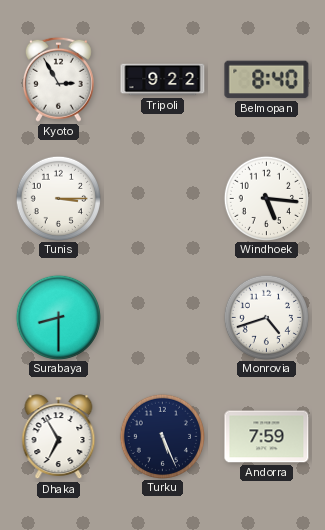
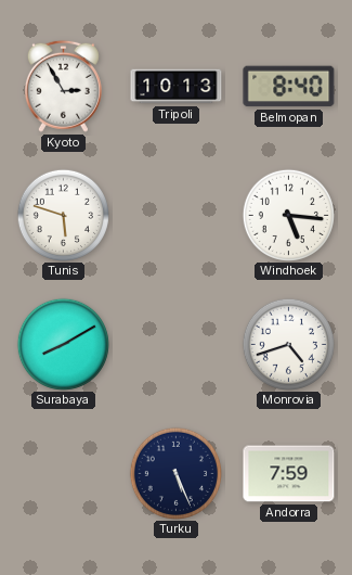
Tripoli: 9:22 -> 10:13
Tunis: 3:15 -> 5:48
Surabaya: 8:30 -> 8:10
Dhaka: 6:55 -> none
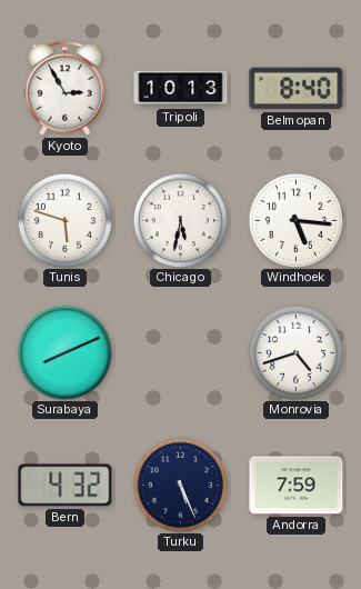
Chicago: none -> 5:32
Surabaya: 8:10 -> 8:11
Bern: none -> 4:32
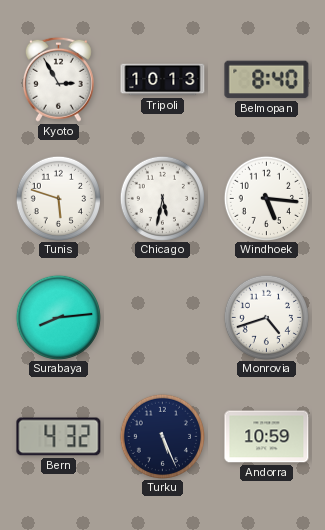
Surabaya: 8:11 -> 8:14
Andorra: 7:59 -> 10:59
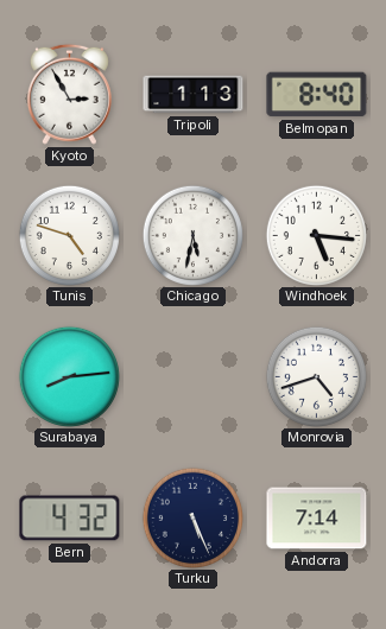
Tripoli: 10:13 -> 1:13
Tunis: 5:48 -> 4:48
Andorra: 10:59 -> 7:14
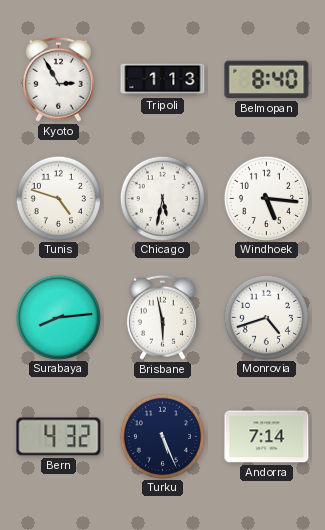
Brisbane: none -> 5:58
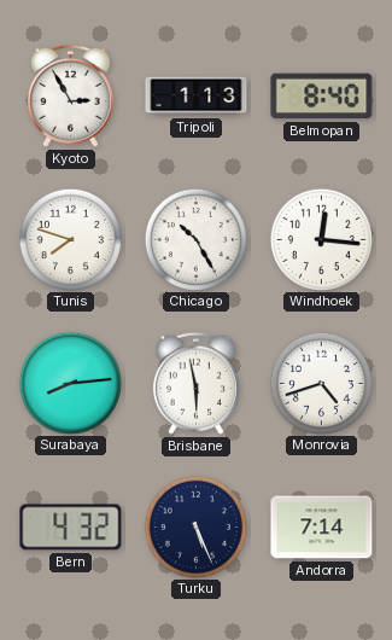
Tunis: 4:48 -> 7:48
Chicago: 5:32 -> 10:25
Windhoek: 5:16 -> 12:16
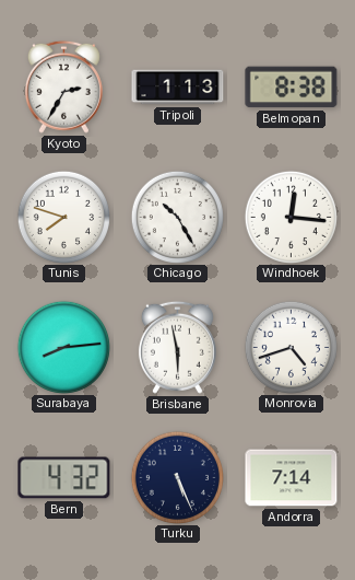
Kyoto: 2:55 -> 2:35
Belmopan: 8:40 -> 8:38
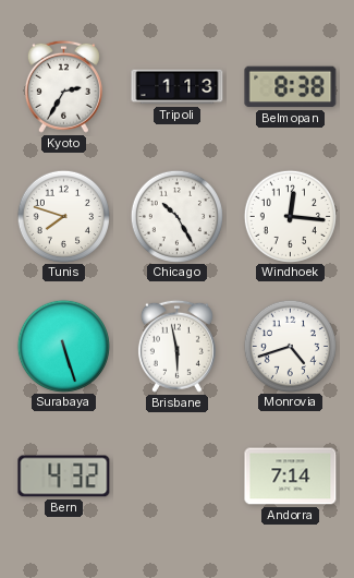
Surabaya: 8:14 -> 5:27
Turku: 5:26 -> none
